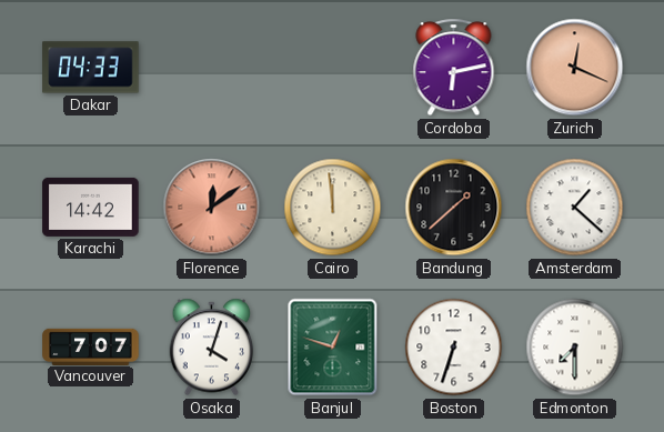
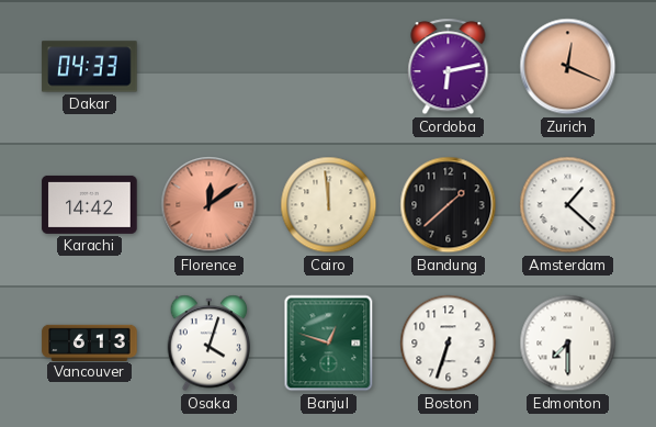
Vancouver: 7:07 -> 6:13
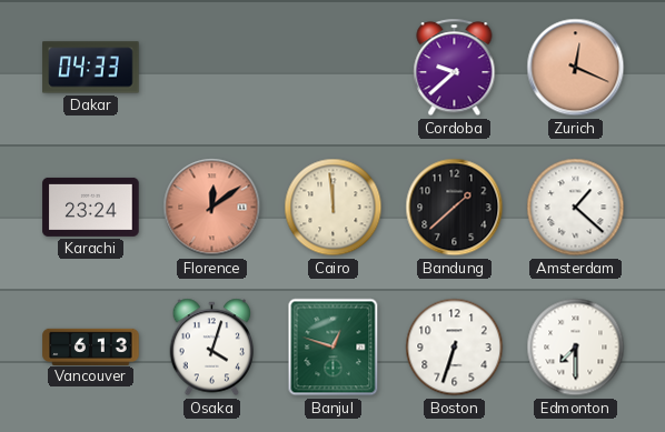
Cordoba: 6:13 -> 9:38
Karachi: 14:42 -> 23:24
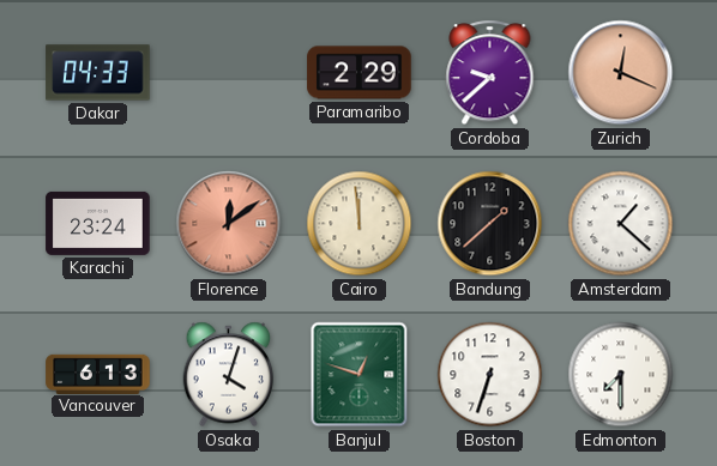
Paramaribo: none -> 2:29
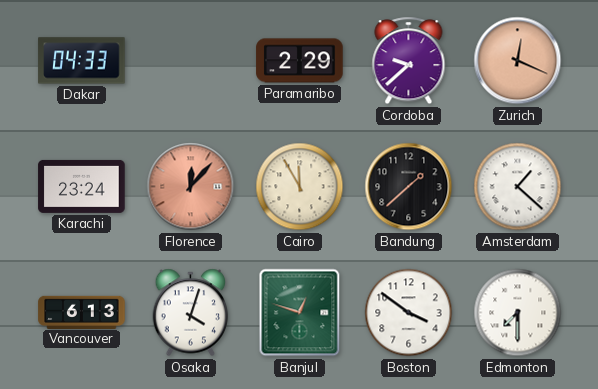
Florence: 12:09 -> 12:07
Cairo: 11:59 -> 11:55
Boston: 6:33 -> 3:51
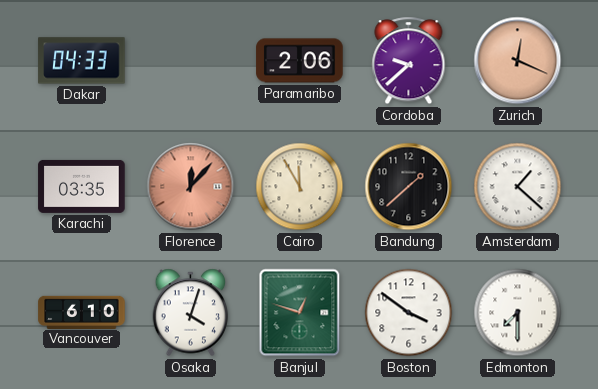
Paramaribo: 2:29 -> 2:06
Karachi: 23:24 -> 03:35
Vancouver: 6:13 -> 6:10
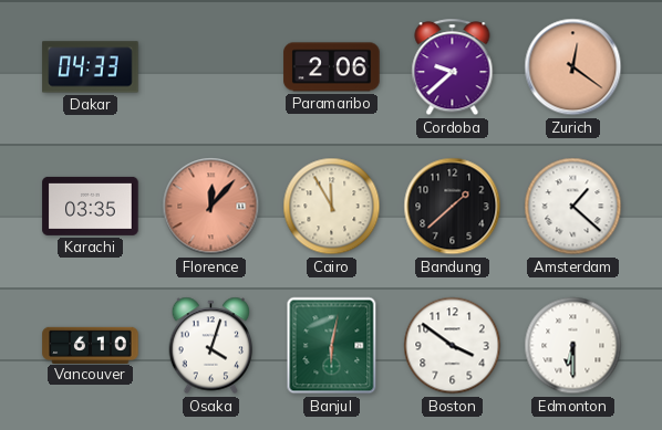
Zurich: 12:19 -> 12:21
Banjul: 12:48 -> 6:02
Edmonton: 7:30 -> 6:30
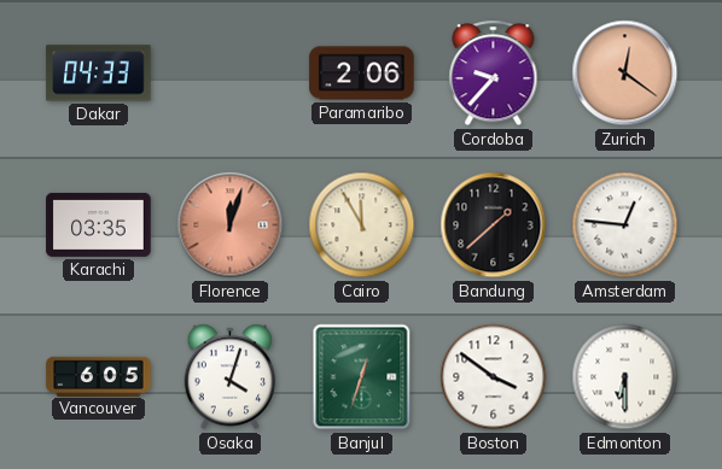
Cordoba: 9:38 -> 9:37
Florence: 12:07 -> 12:03
Amsterdam: 1:22 -> 12:46
Vancouver: 6:10 -> 6:05
Banjul: 6:02 -> 12:33
